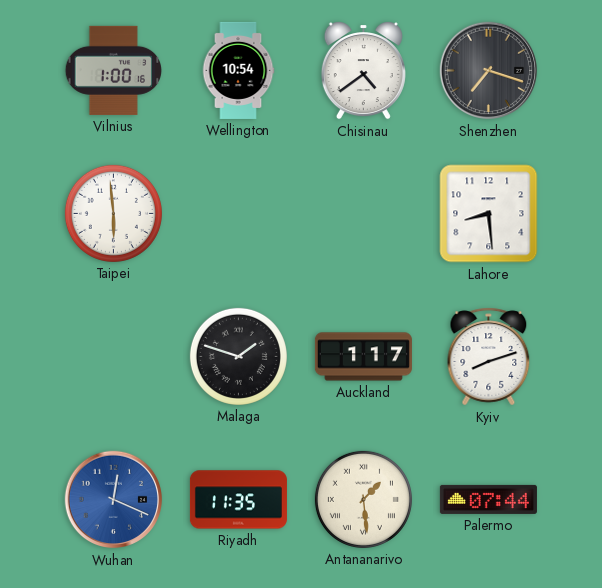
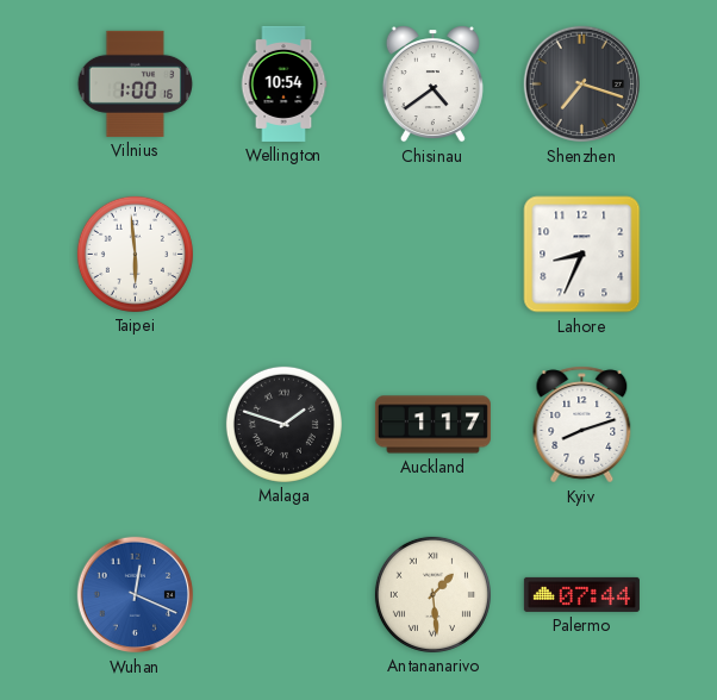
Lahore: 8:29 -> 8:34
Riyadh: 11:35 -> none
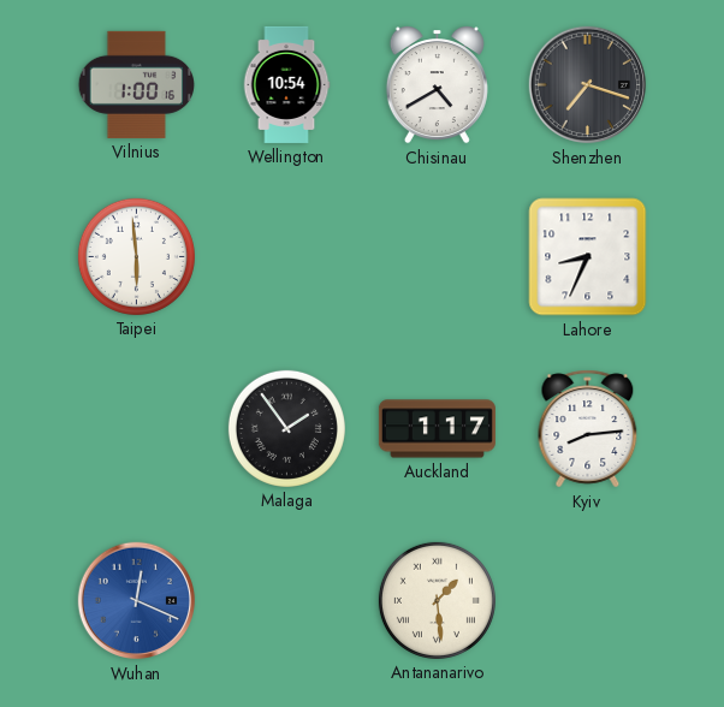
Chisinau: 4:39 -> 4:40
Malaga: 1:48 -> 1:54
Kyiv: 8:12 -> 8:14
Palermo: 07:44 -> none
